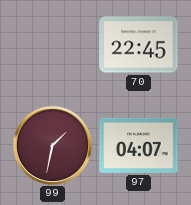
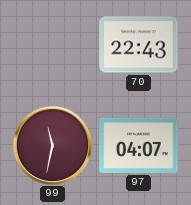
70: 22:45 -> 22:43
99: 1:32 -> 11:32
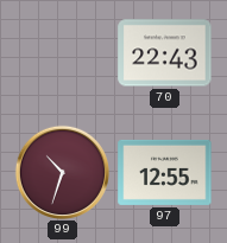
99: 11:32 -> 10:33
97: 04:07 -> 12:55
